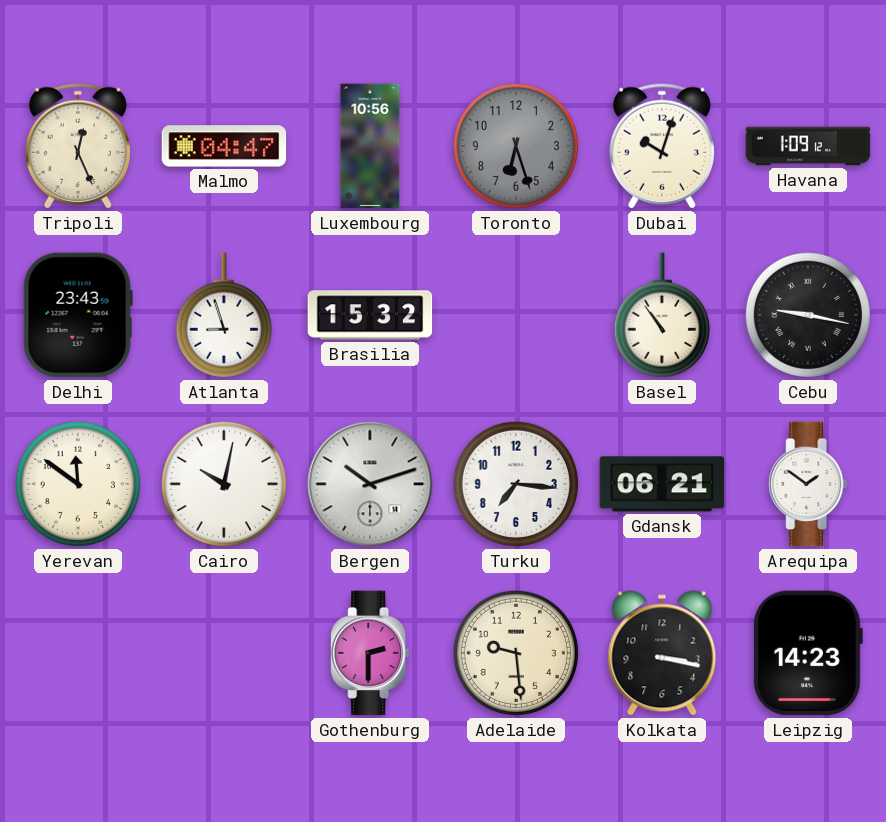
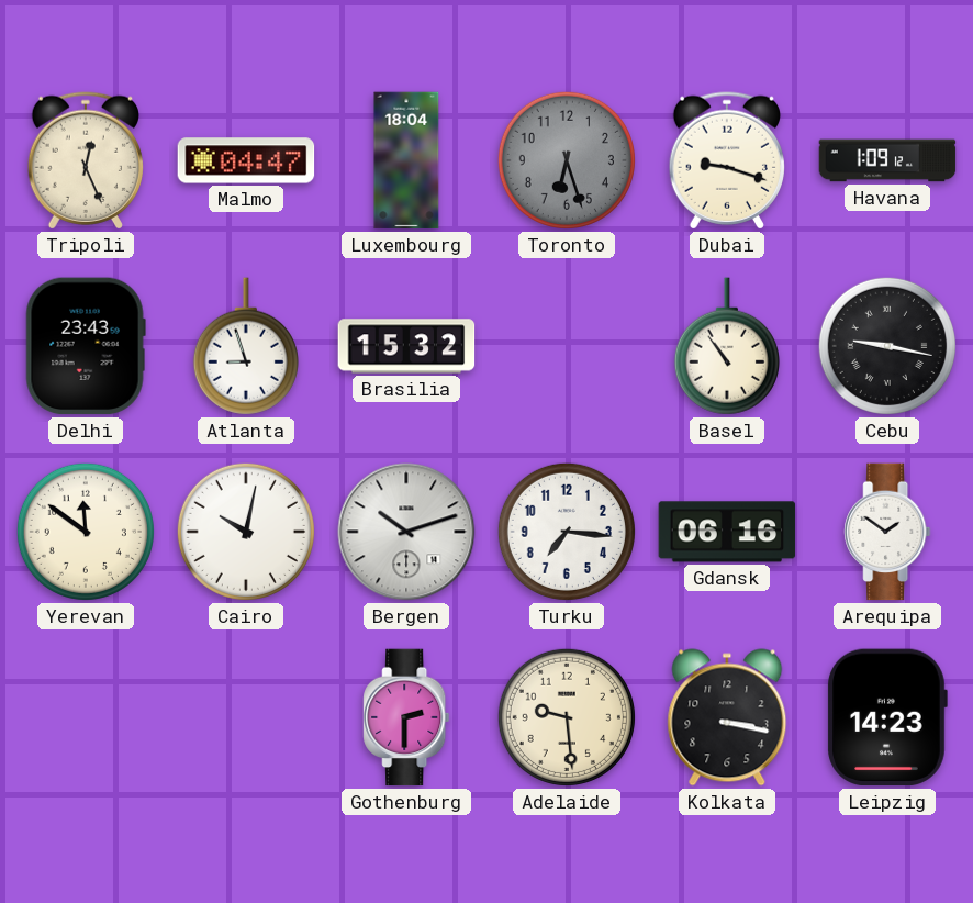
Luxembourg: 10:56 -> 18:04
Dubai: 10:03 -> 9:18
Gdansk: 06:21 -> 06:16
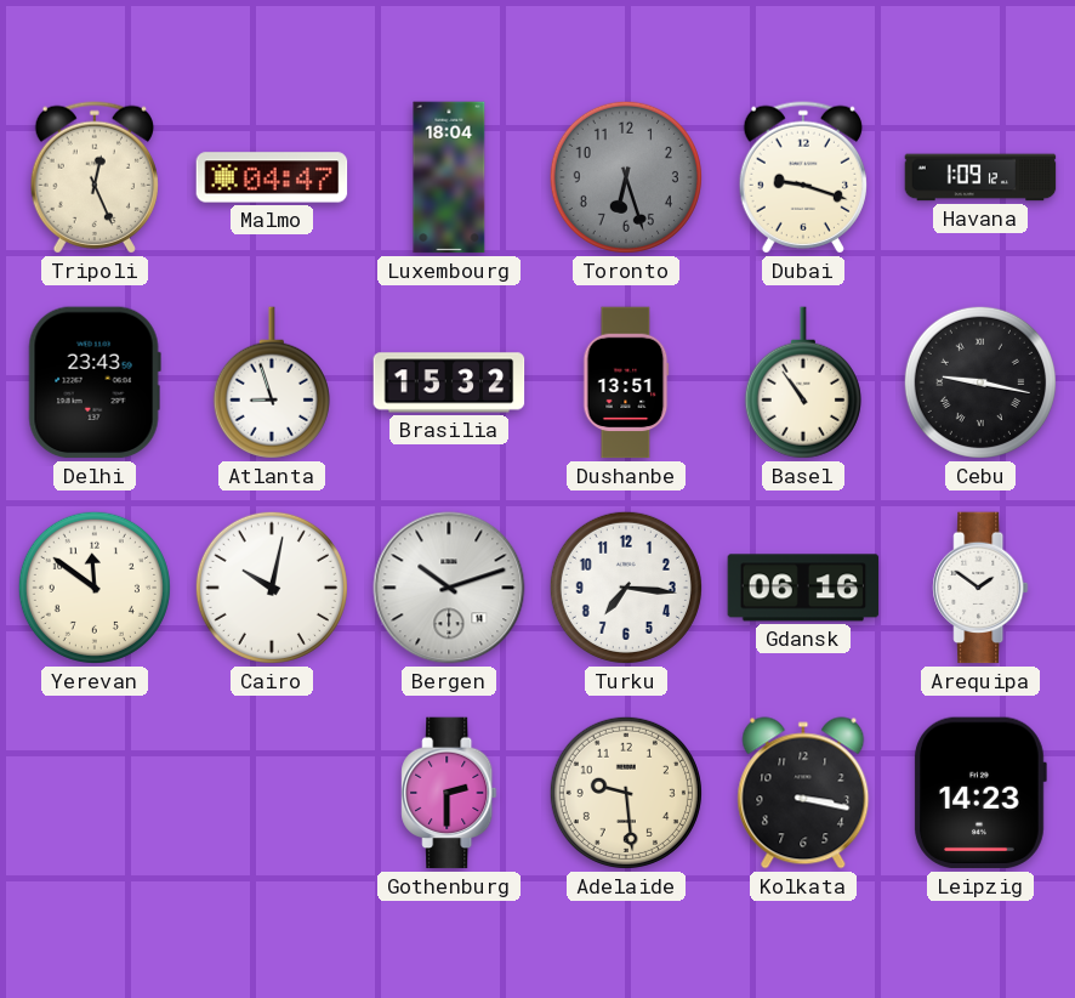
Dushanbe: none -> 13:51
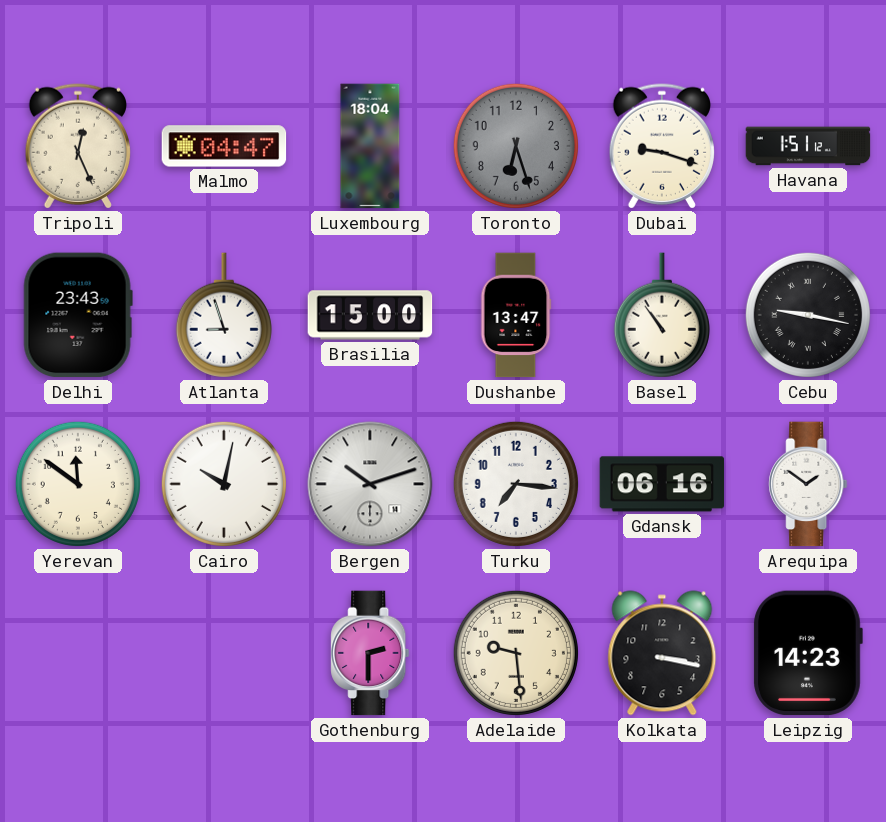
Havana: 1:09 -> 1:51
Brasilia: 15:32 -> 15:00
Dushanbe: 13:51 -> 13:47
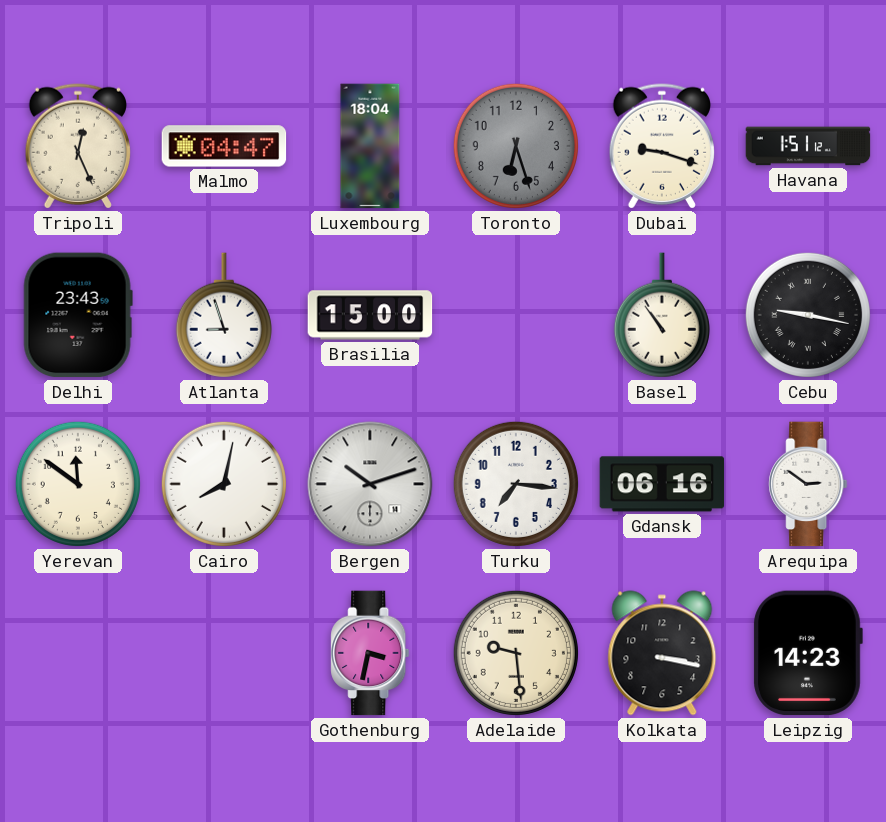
Dushanbe: 13:47 -> none
Cairo: 10:02 -> 8:02
Arequipa: 1:51 -> 2:51
Gothenburg: 2:30 -> 3:32
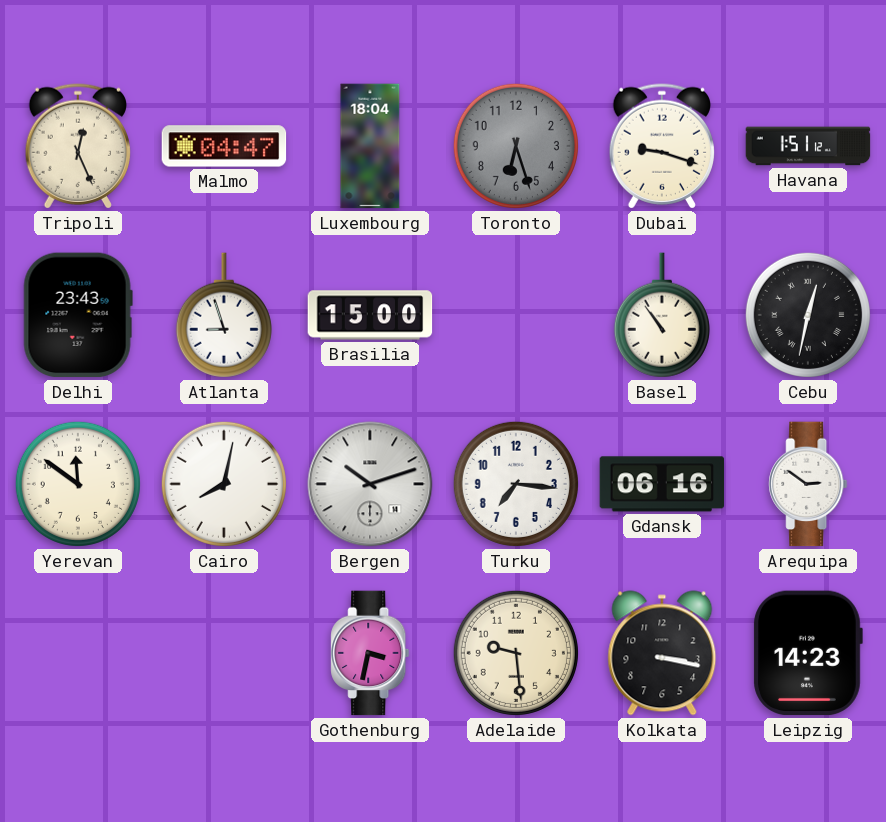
Cebu: 9:17 -> 12:32
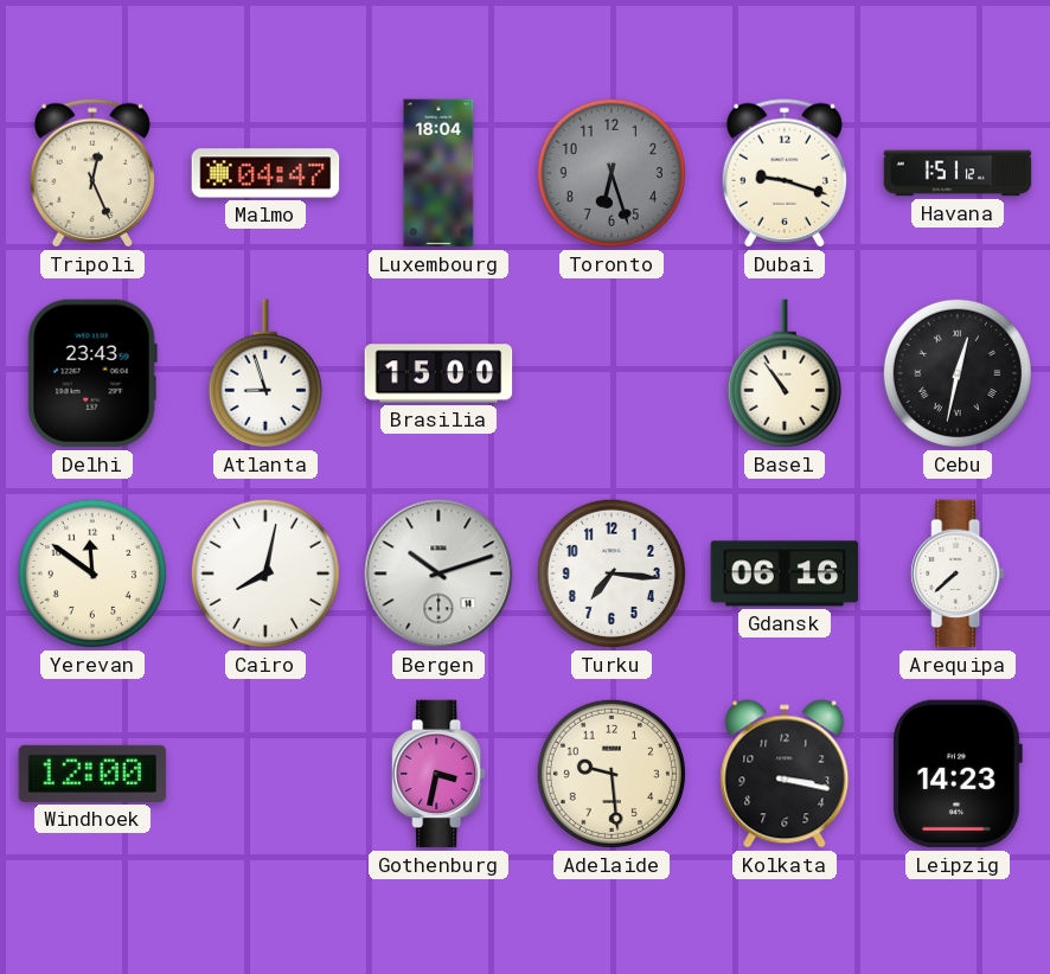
Arequipa: 2:51 -> 7:38
Windhoek: none -> 12:00
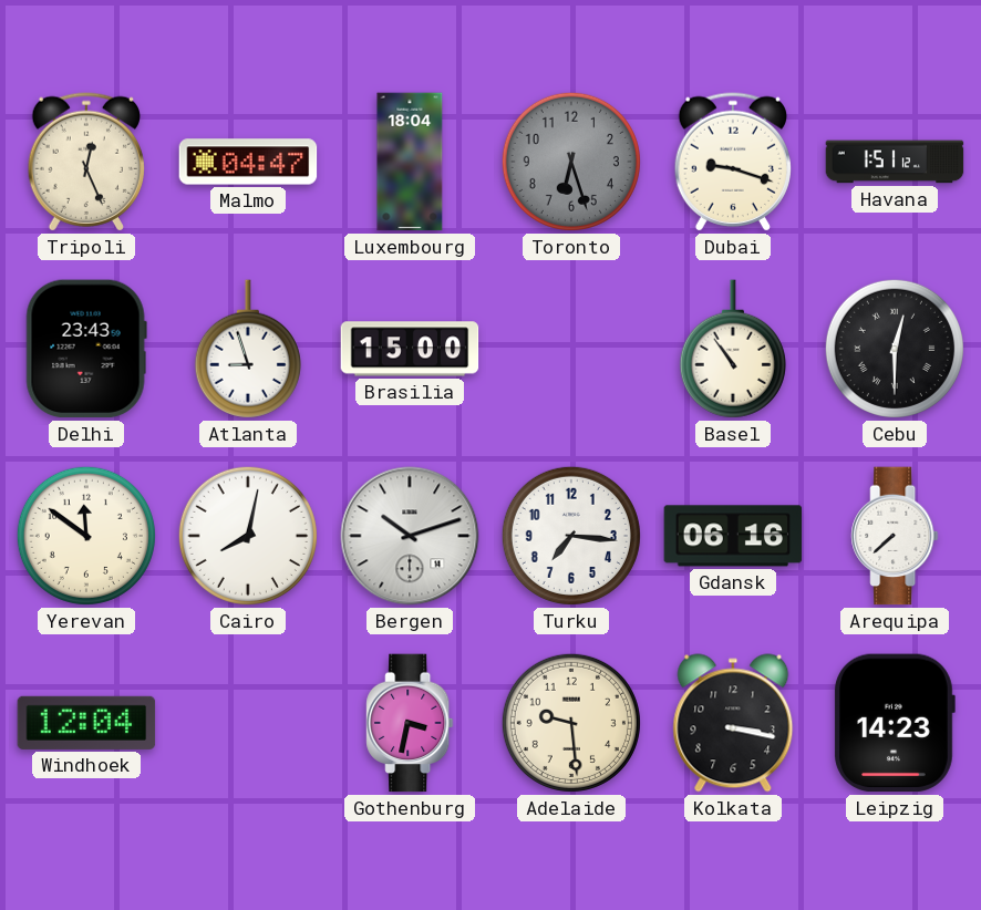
Cebu: 12:32 -> 12:30
Windhoek: 12:00 -> 12:04
